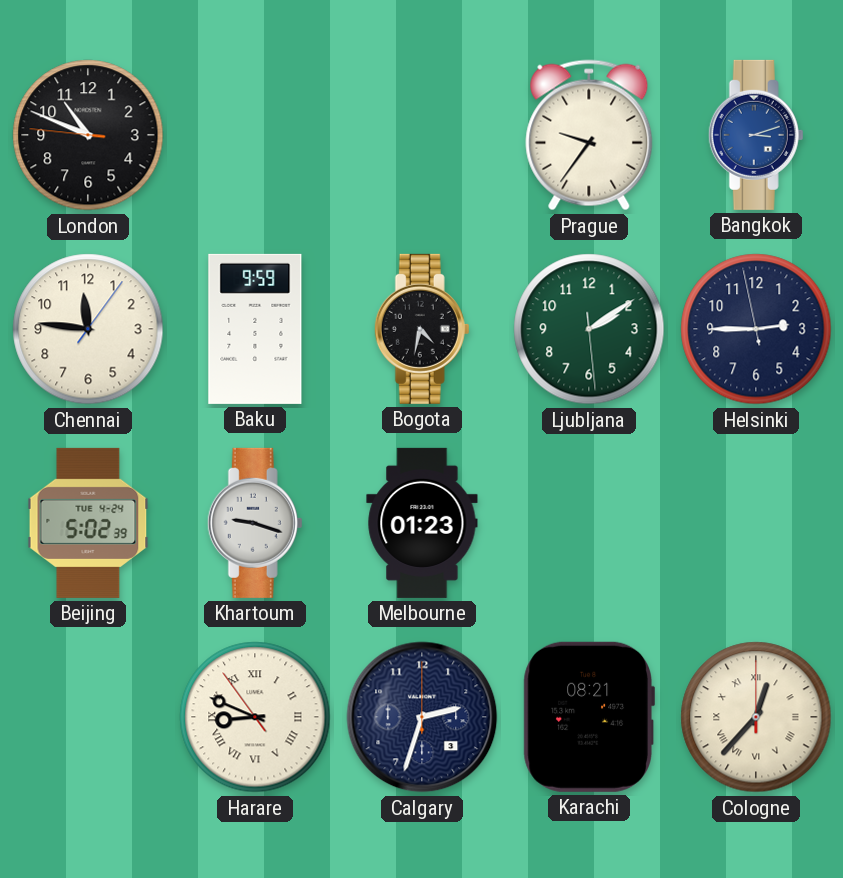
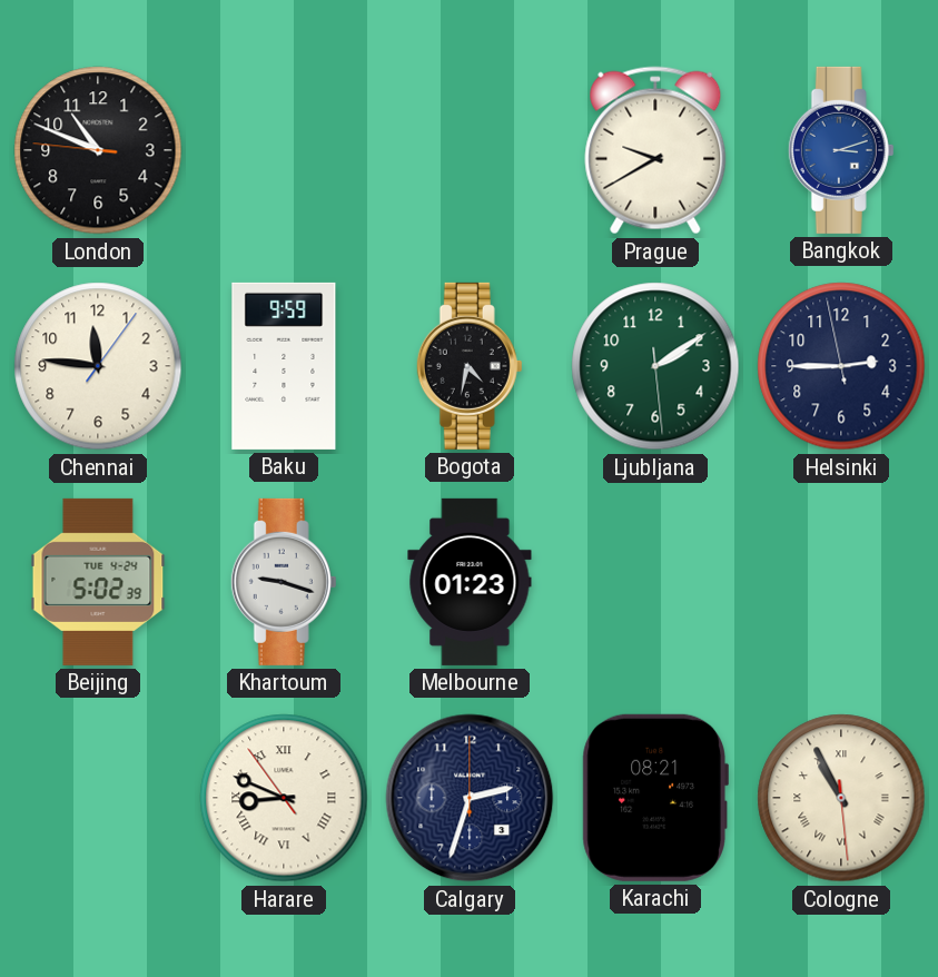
Prague: 9:36 -> 9:40
Cologne: 12:37 -> 10:55
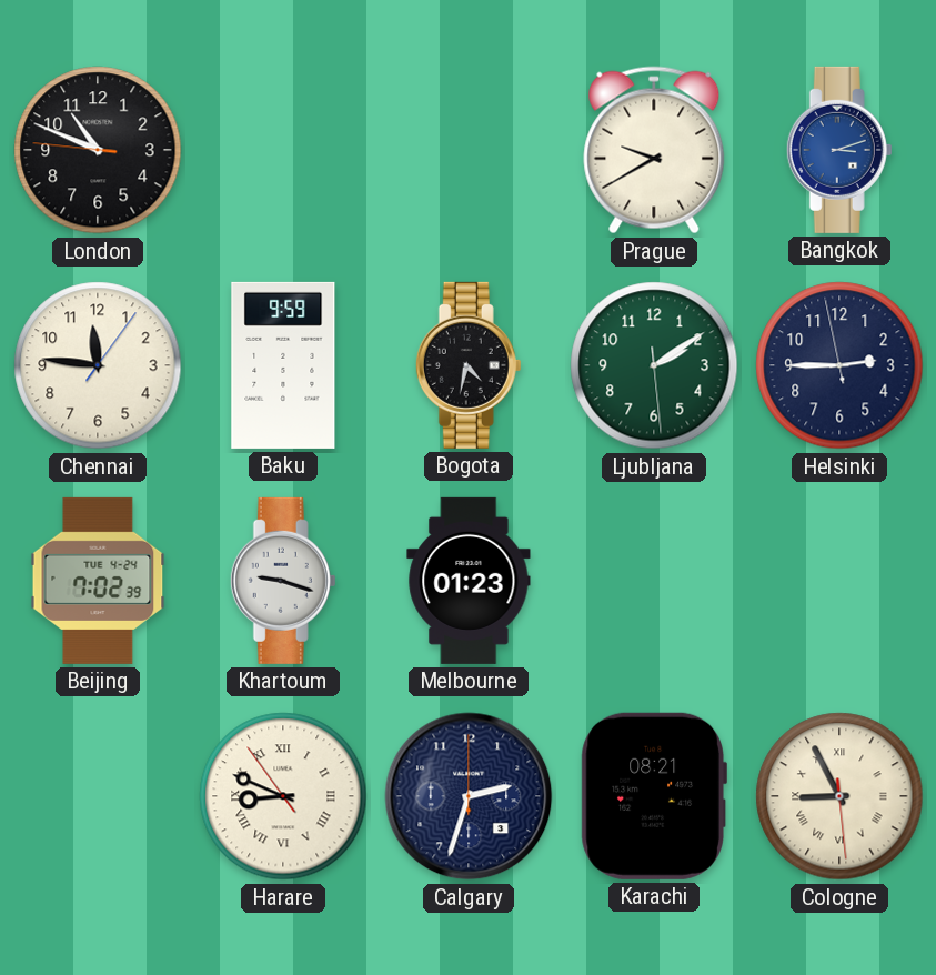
Beijing: 5:02 -> 7:02
Cologne: 10:55 -> 8:55
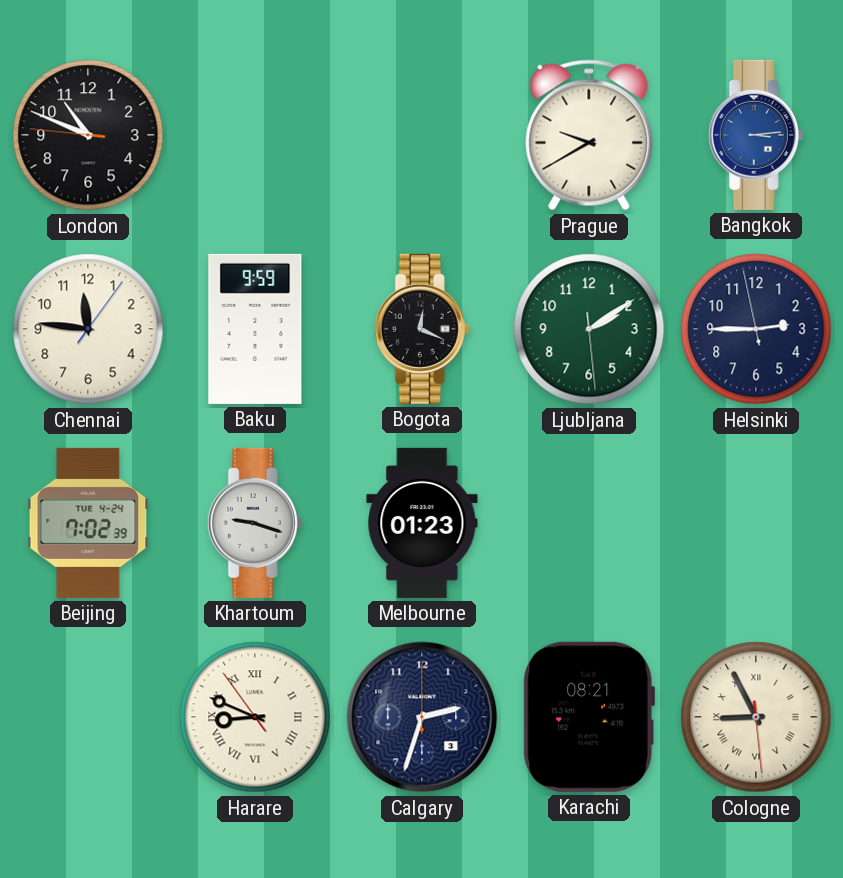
Bangkok: 3:12 -> 3:14
Bogota: 4:32 -> 12:19
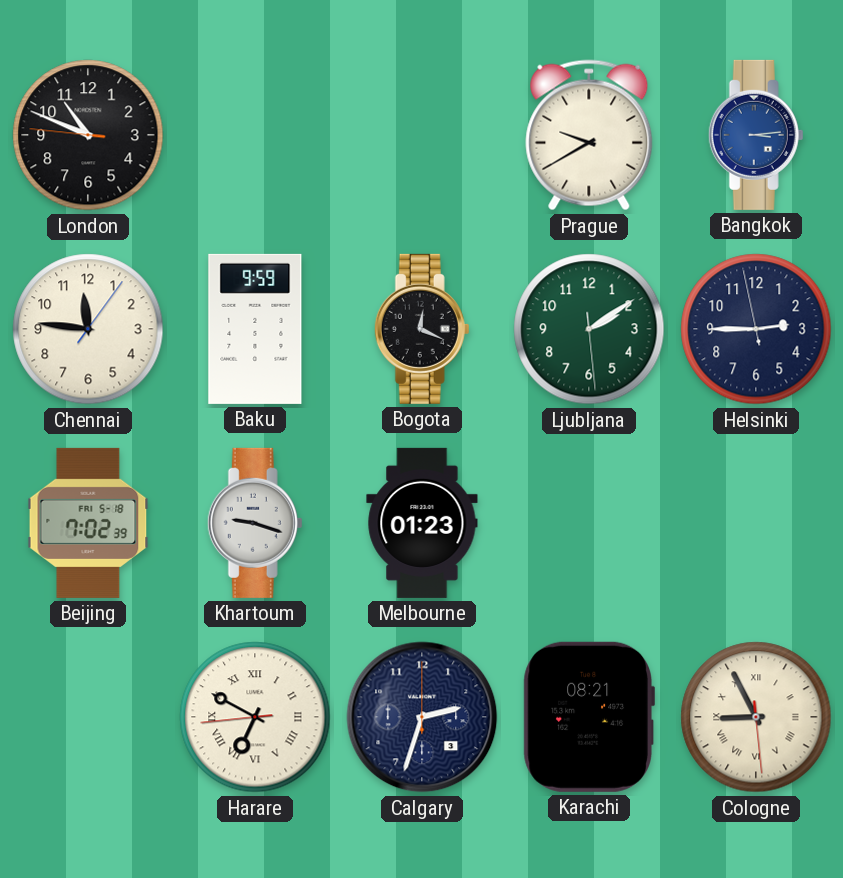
Beijing date: TUE 4-24 -> FRI 5-18
Harare: 8:48 -> 6:49
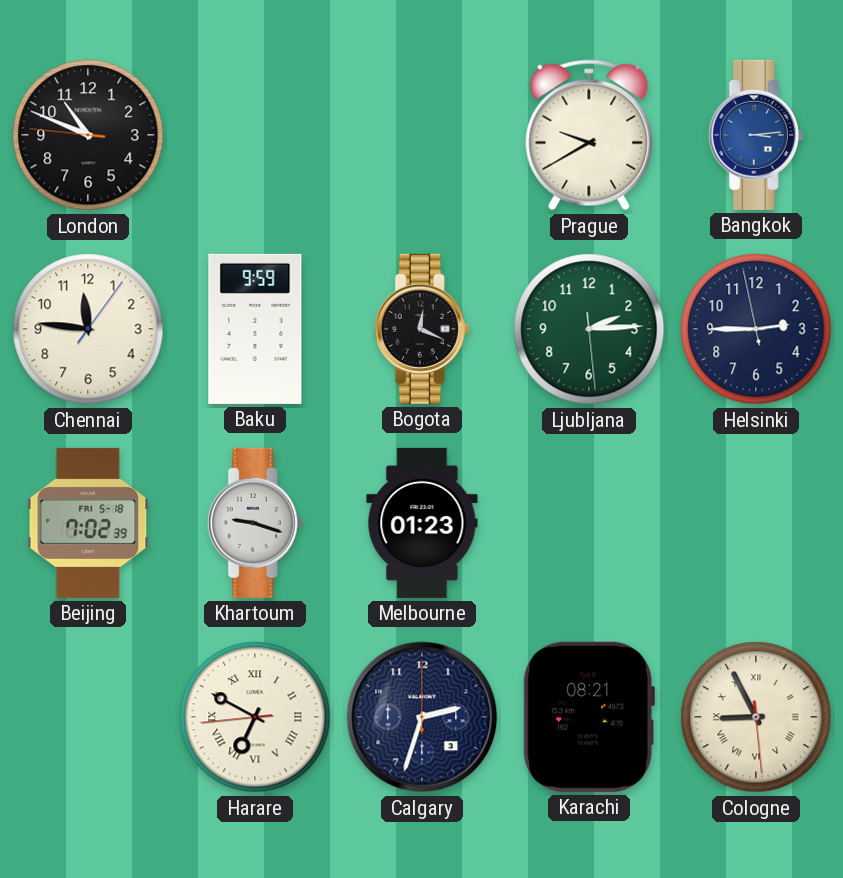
Ljubljana: 2:09 -> 2:14
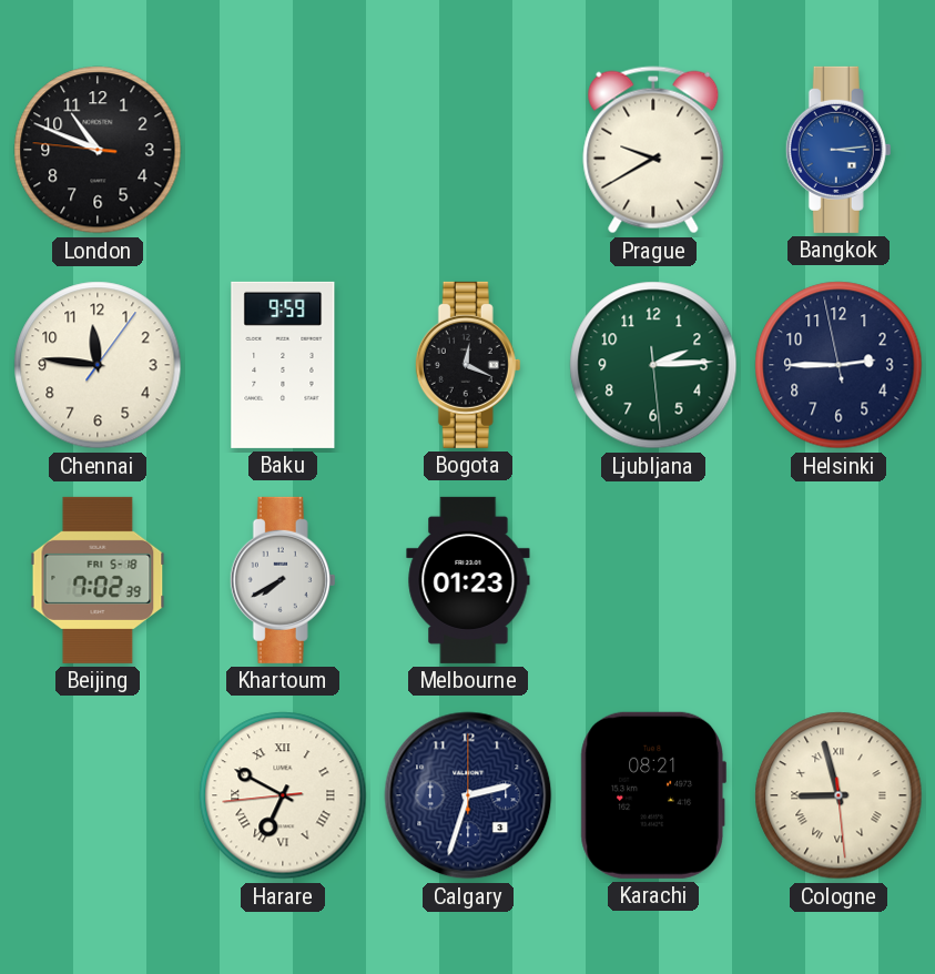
Khartoum: 9:18 -> 7:40
Cologne: 8:55 -> 8:57
